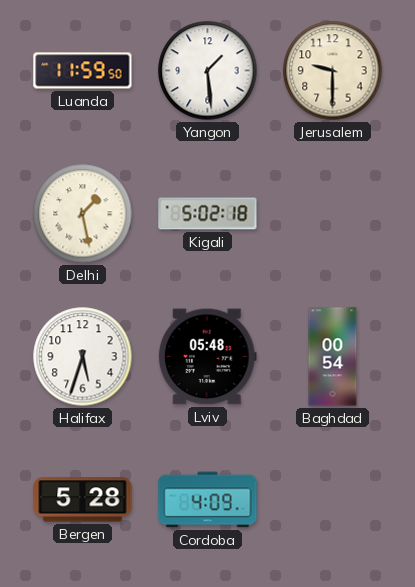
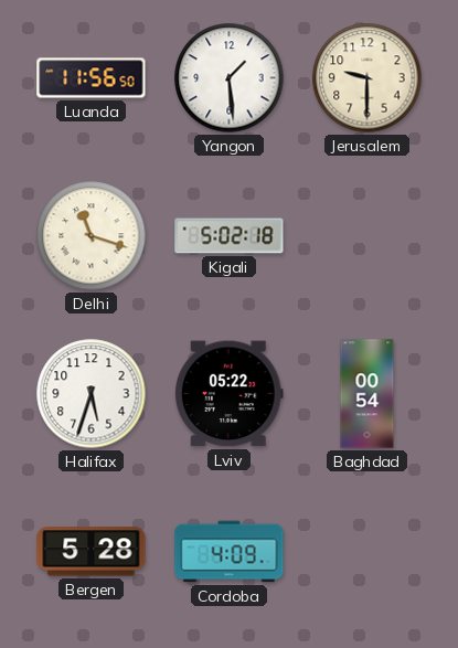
Luanda: 11:59 -> 11:56
Delhi: 1:28 -> 11:18
Lviv: 05:48 -> 05:22
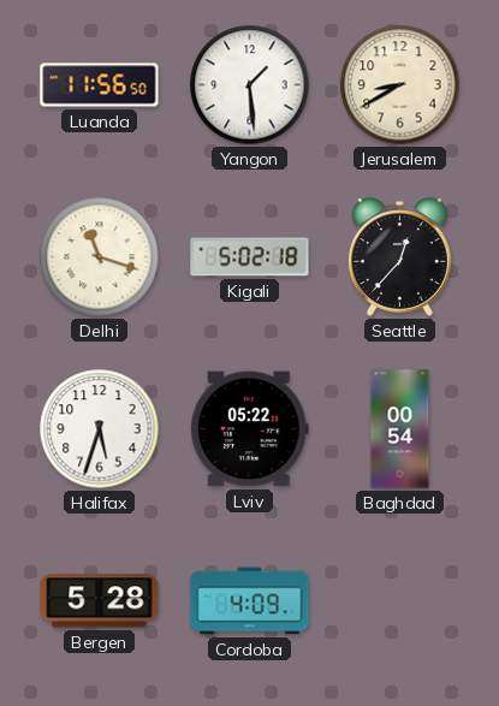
Jerusalem: 9:30 -> 8:40
Seattle: none -> 12:37
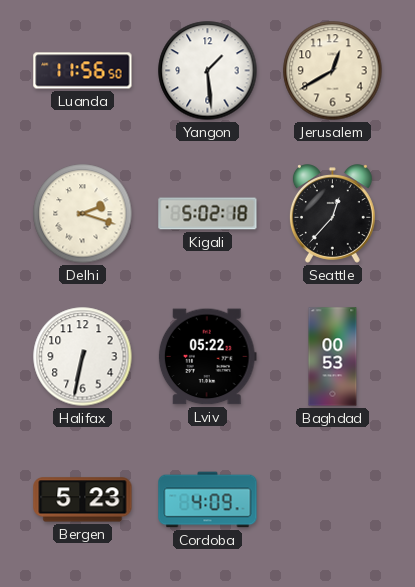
Jerusalem: 8:40 -> 12:40
Delhi: 11:18 -> 2:18
Halifax: 5:33 -> 6:32
Baghdad: 00:54 -> 00:53
Bergen: 5:28 -> 5:23
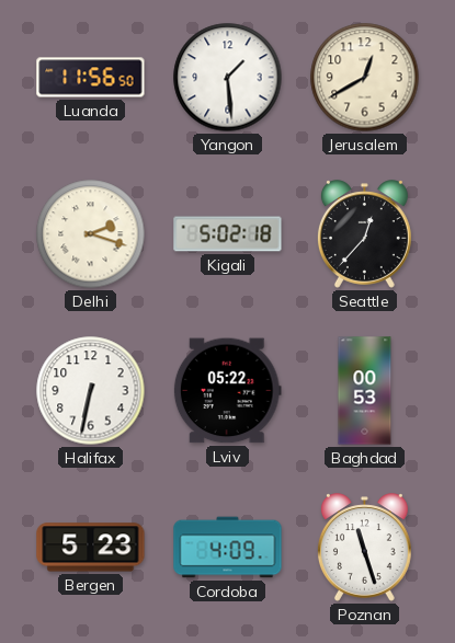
Poznan: none -> 11:27
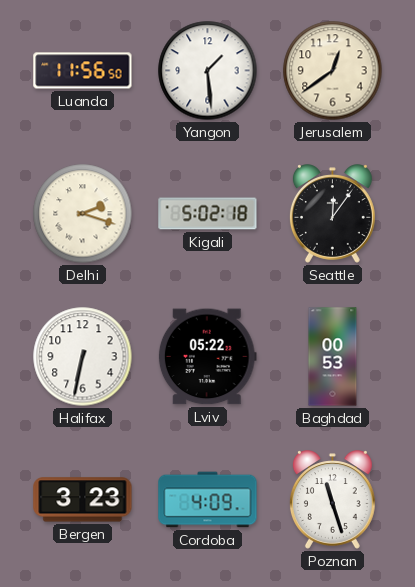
Jerusalem: 12:40 -> 12:39
Seattle: 12:37 -> 12:06
Bergen: 5:23 -> 3:23
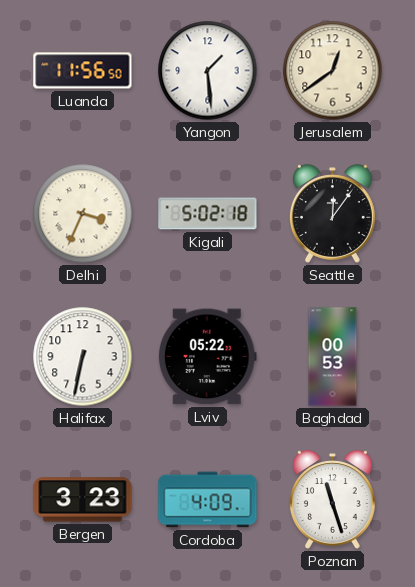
Delhi: 2:18 -> 3:34
